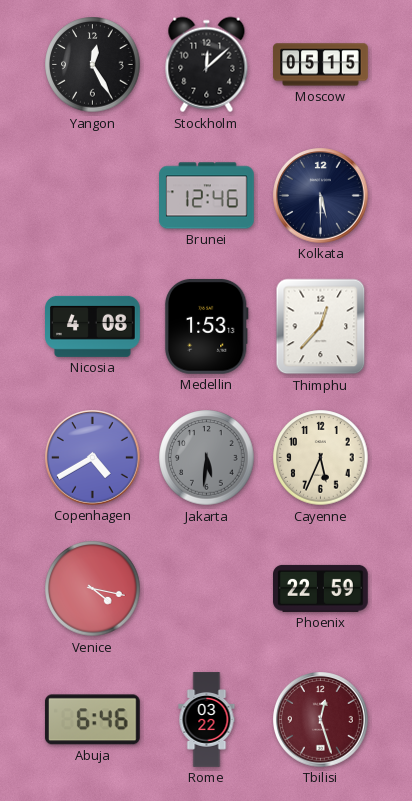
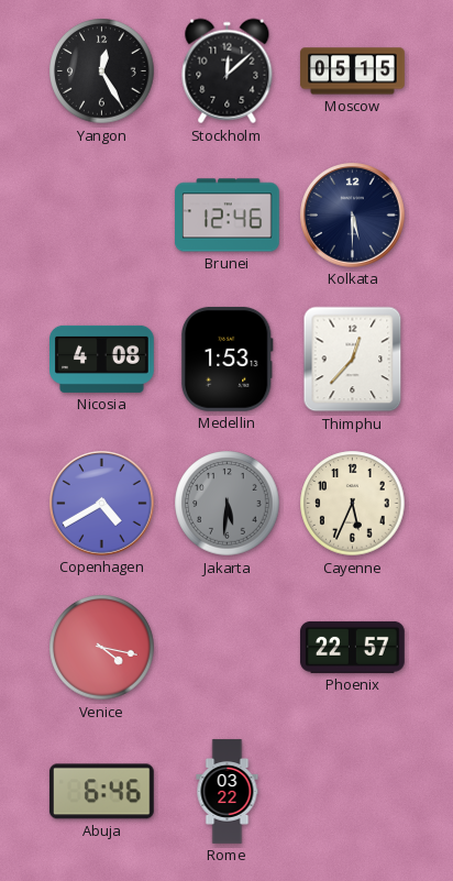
Phoenix: 22:59 -> 22:57
Tbilisi: 12:27 -> none
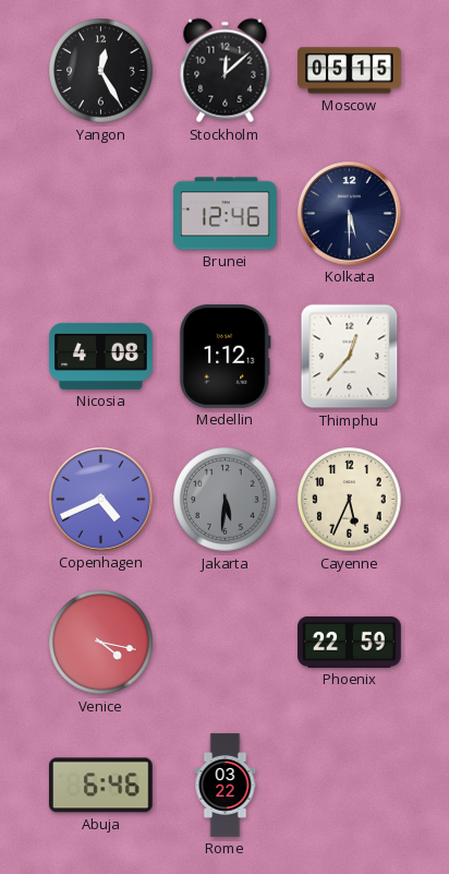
Medellin: 1:53 -> 1:12
Copenhagen: 4:40 -> 4:41
Phoenix: 22:57 -> 22:59
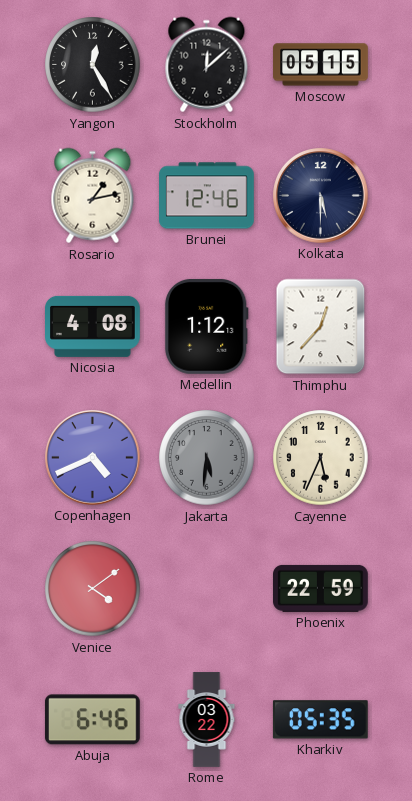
Rosario: none -> 1:13
Venice: 4:17 -> 4:09
Kharkiv: none -> 05:35
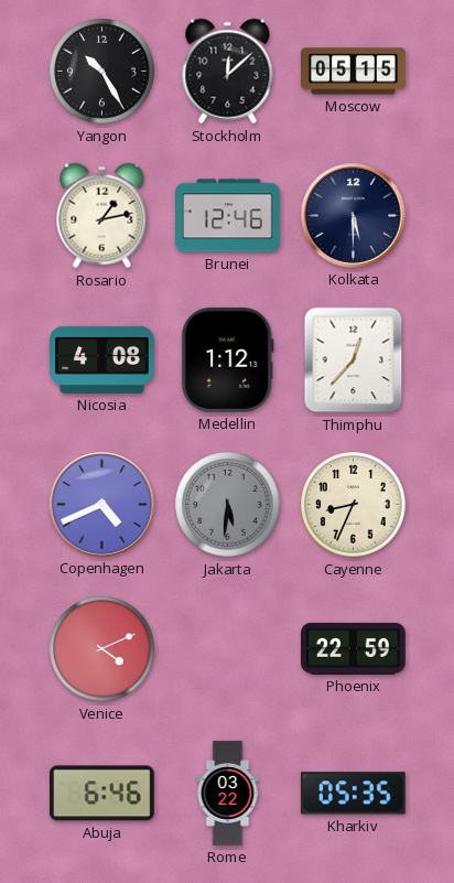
Yangon: 12:25 -> 10:25
Cayenne: 5:34 -> 8:34
Venice: 4:09 -> 4:11
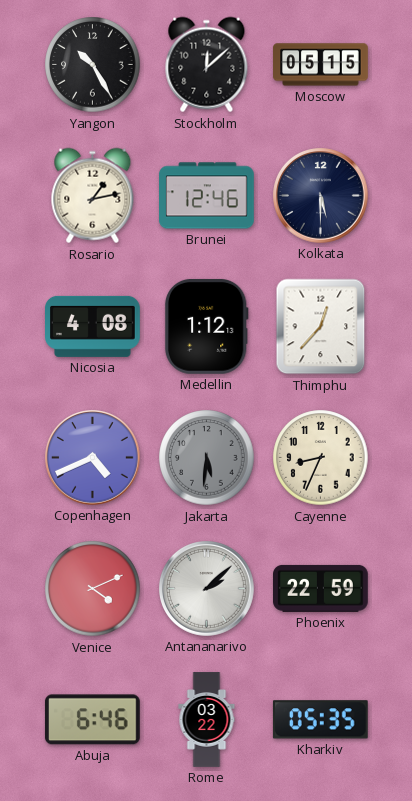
Antananarivo: none -> 2:08
